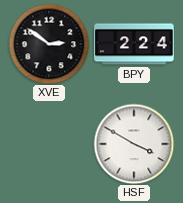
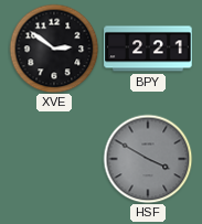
BPY: 2:24 -> 2:21
HSF dial: white -> grey
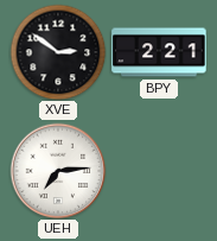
UEH: none -> 7:14
HSF: 3:50 -> none
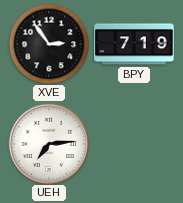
XVE: 2:51 -> 2:54
BPY: 2:21 -> 7:19
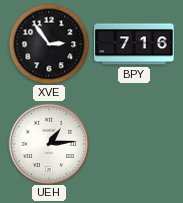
BPY: 7:19 -> 7:16
UEH: 7:14 -> 1:14
